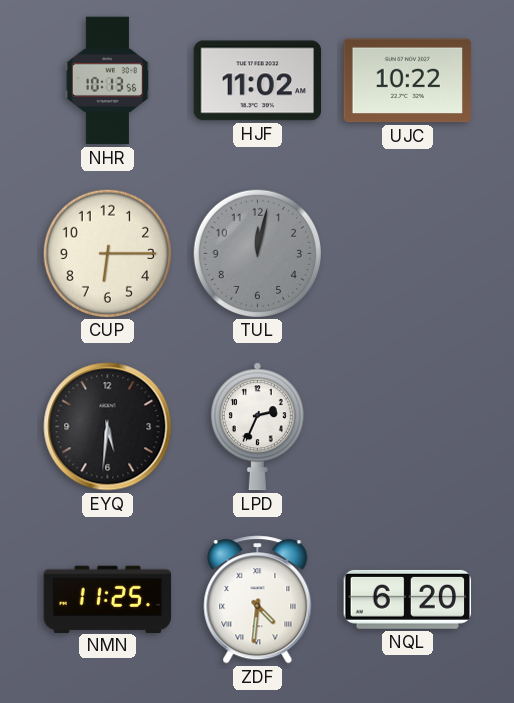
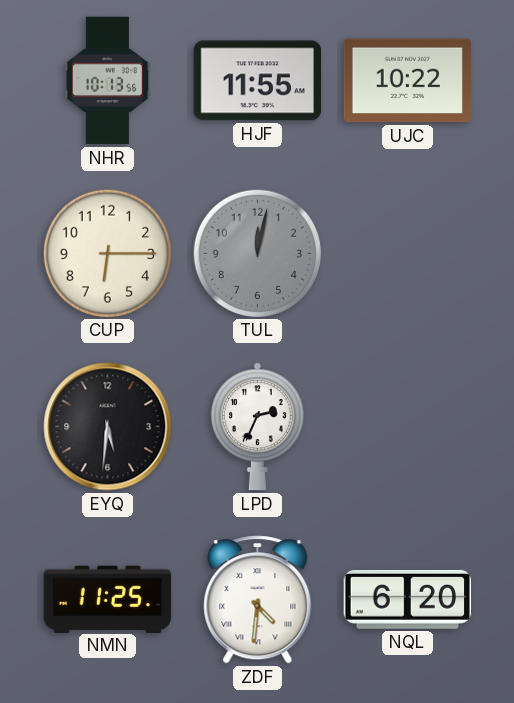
HJF: 11:02 -> 11:55
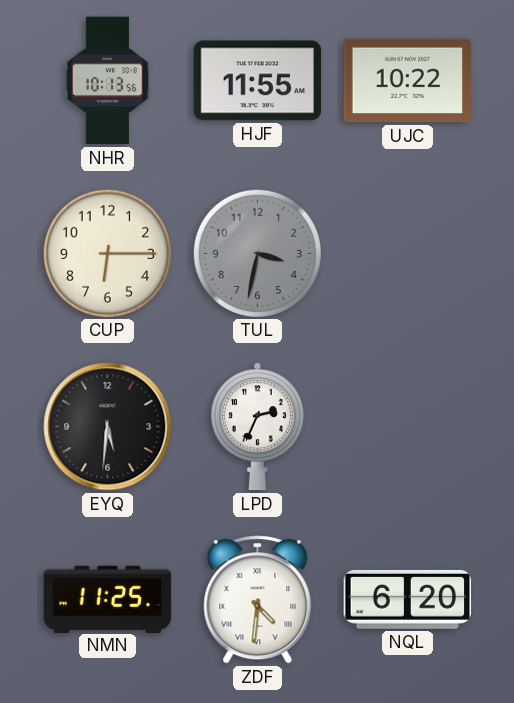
TUL: 12:02 -> 3:32
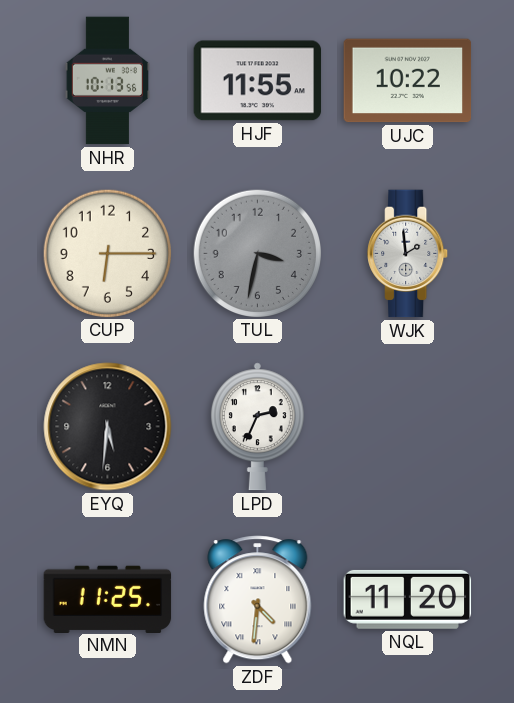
WJK: none -> 1:59
NQL: 6:20 -> 11:20
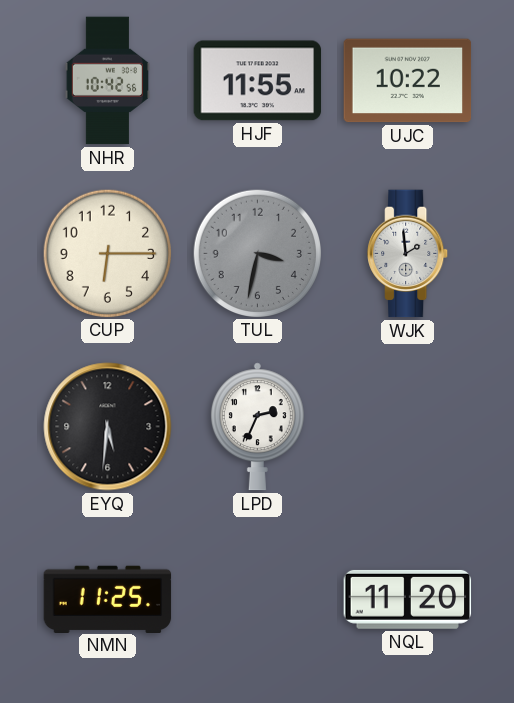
NHR: 10:13 -> 10:42
ZDF: 4:31 -> none
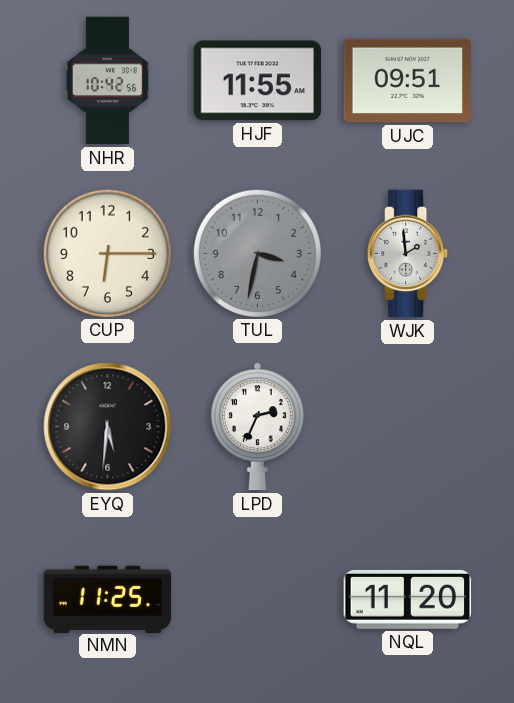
UJC: 10:22 -> 09:51
